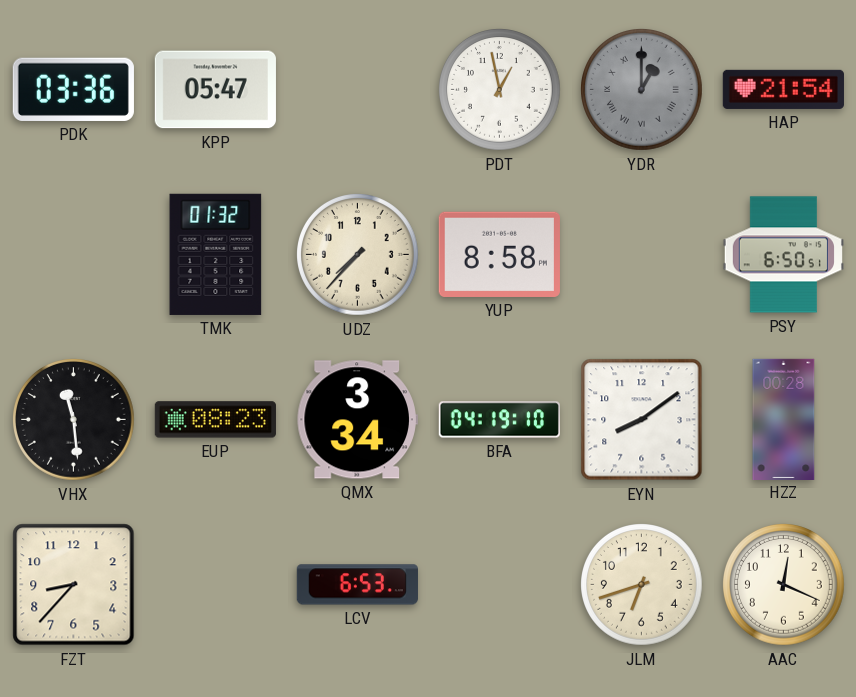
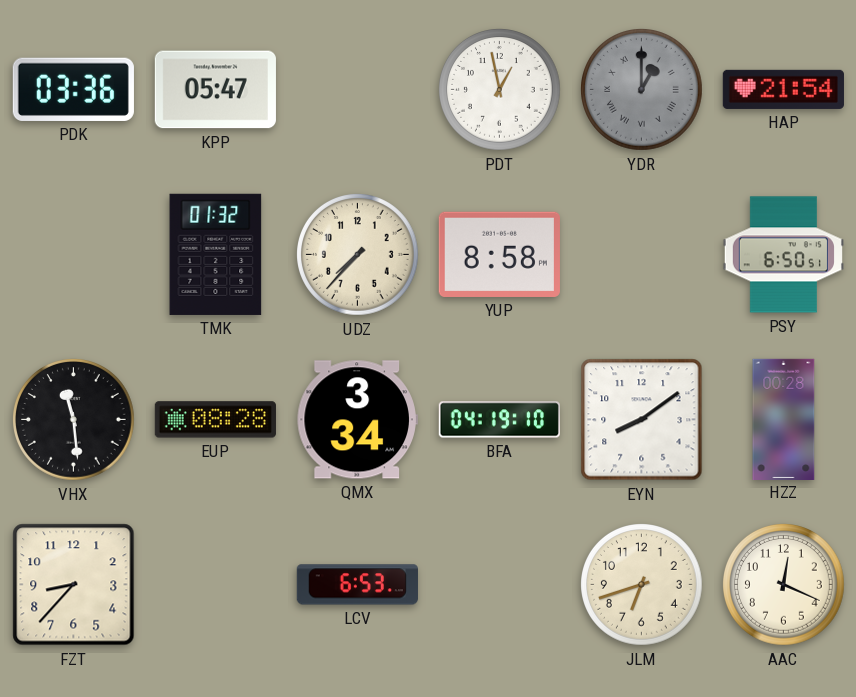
EUP: 08:23 -> 08:28
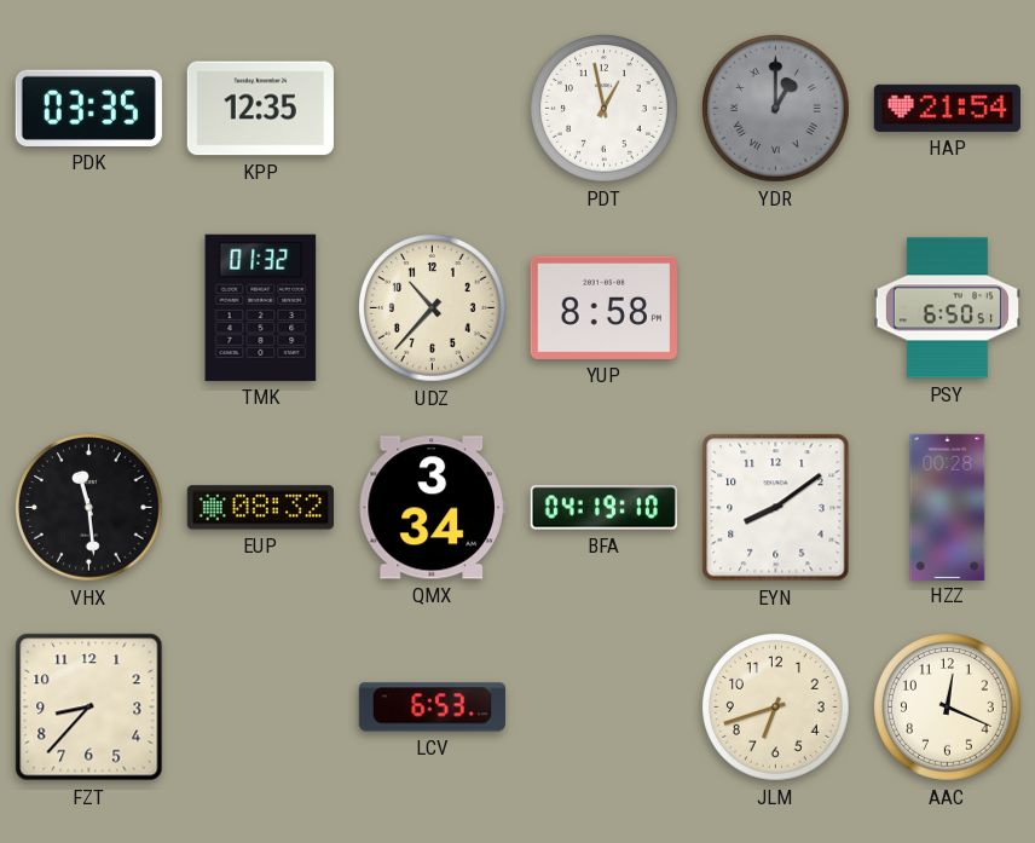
PDK: 03:36 -> 03:35
KPP: 05:47 -> 12:35
UDZ: 7:37 -> 10:37
EUP: 08:28 -> 08:32
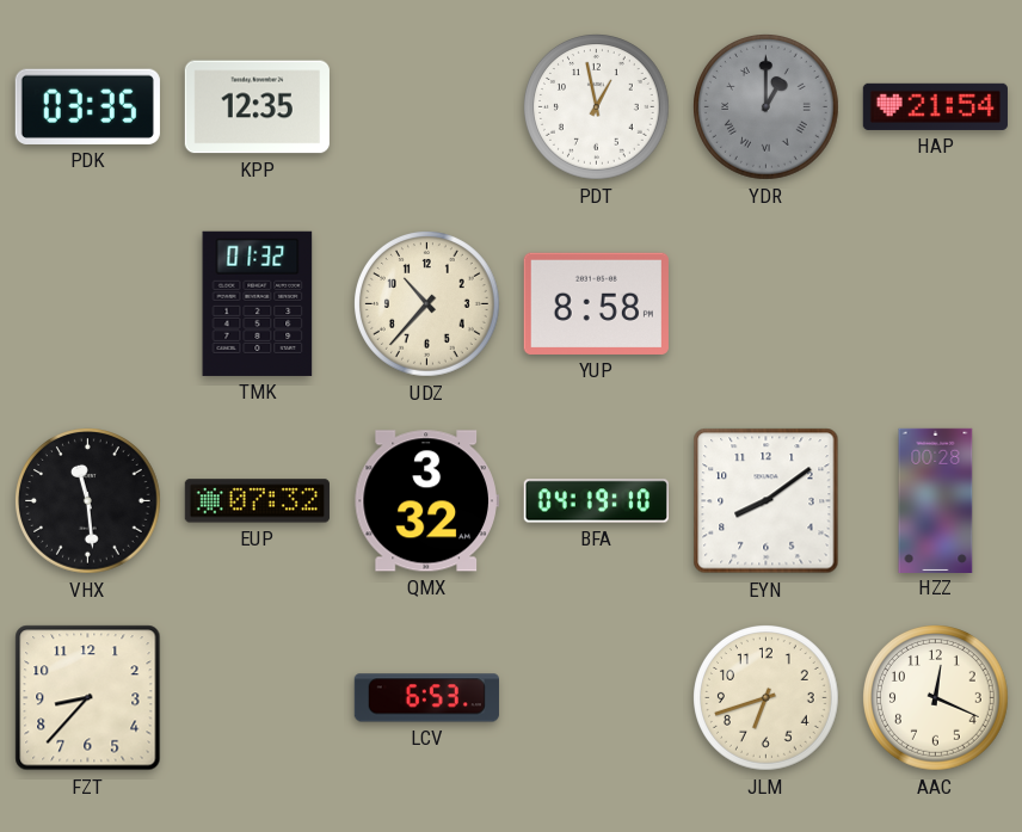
PSY: 6:50 -> none
EUP: 08:32 -> 07:32
QMX: 3:34 -> 3:32
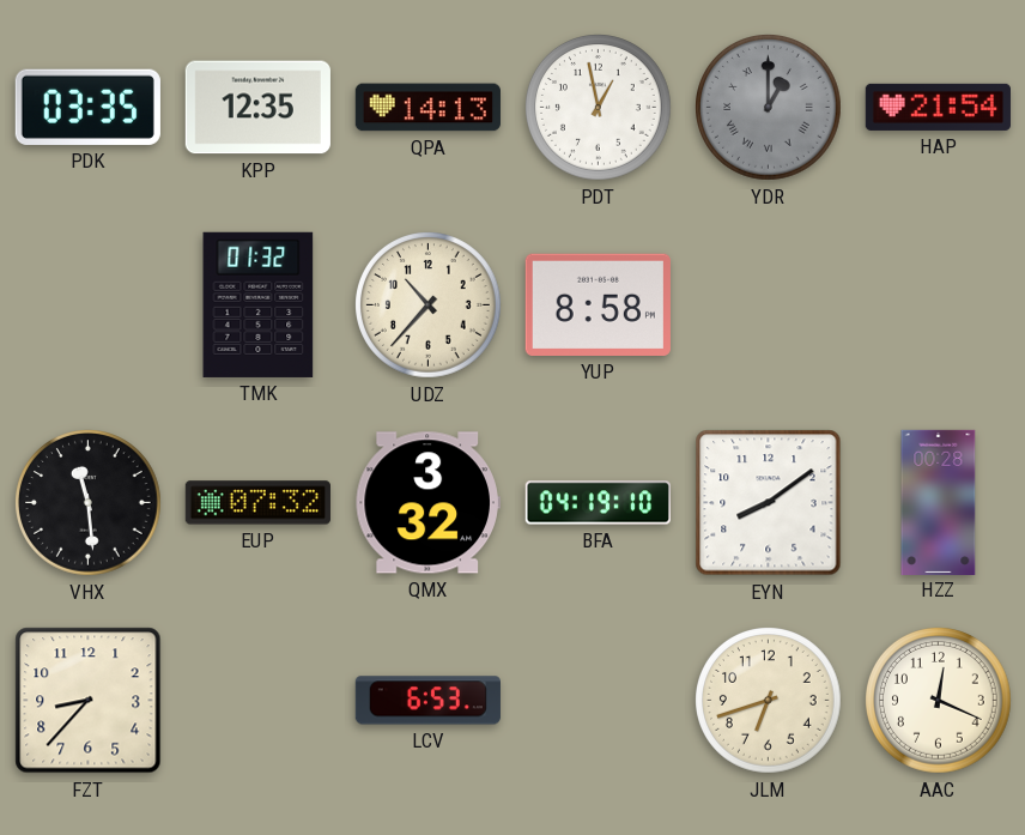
QPA: none -> 14:13
